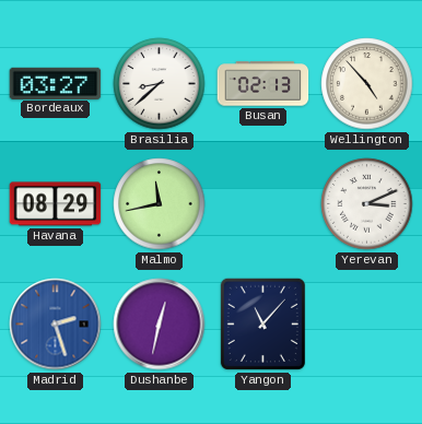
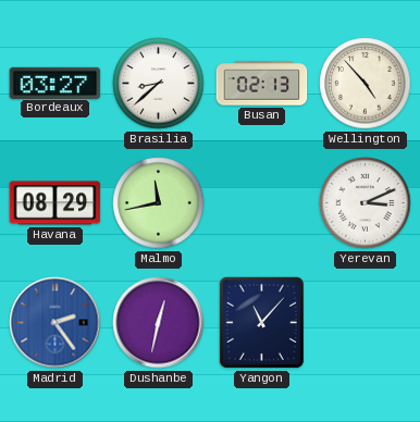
Madrid: 2:27 -> 2:24
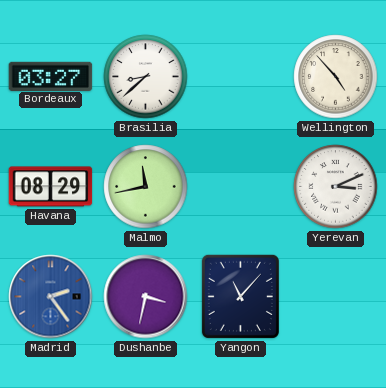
Busan: 02:13 -> none
Dushanbe: 12:32 -> 3:32
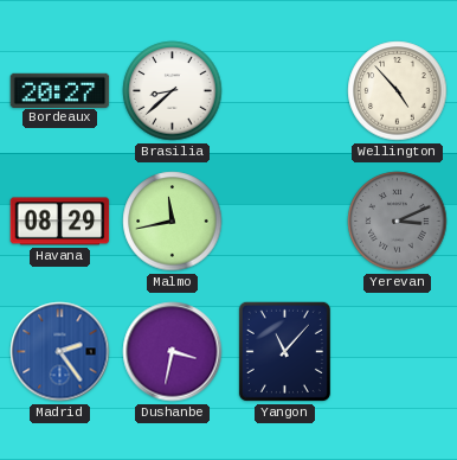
Bordeaux: 03:27 -> 20:27
Yerevan dial: white -> grey
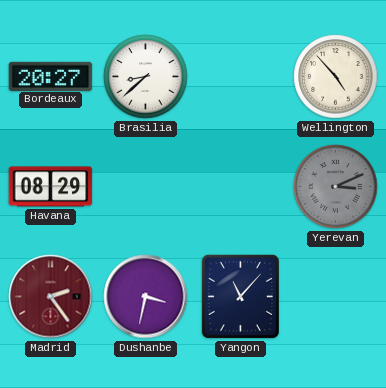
Malmo: 11:43 -> none
Madrid dial: blue -> burgundy
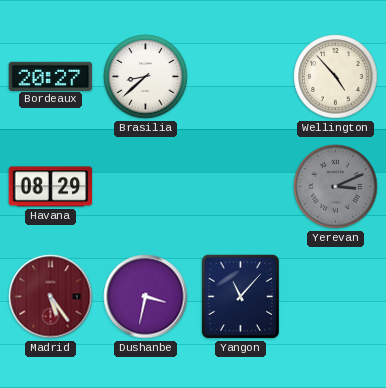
Madrid: 2:24 -> 5:24
